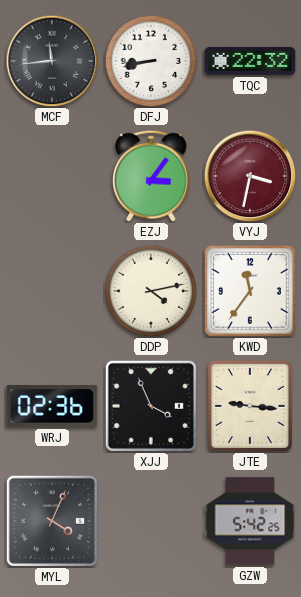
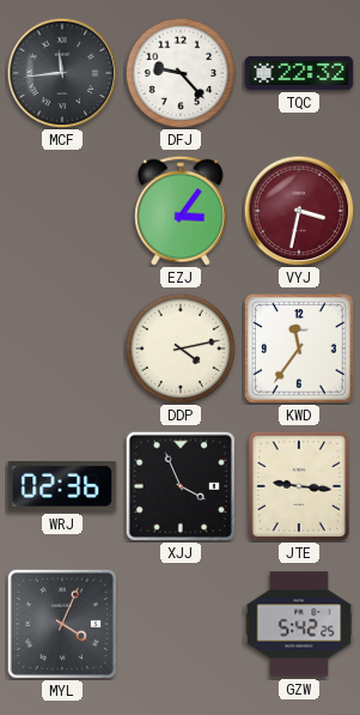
DFJ: 8:43 -> 9:23
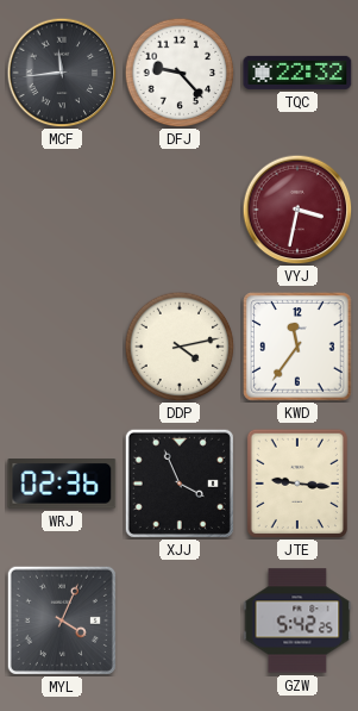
EZJ: 3:06 -> none
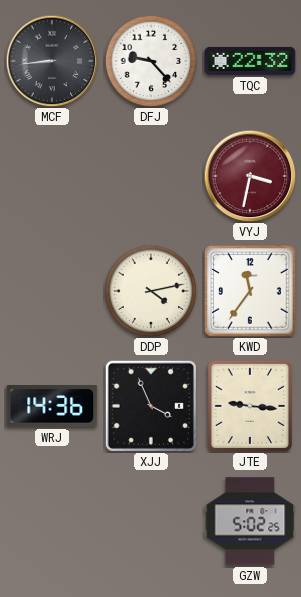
MCF: 11:44 -> 8:44
WRJ: 02:36 -> 14:36
MYL: 4:04 -> none
GZW: 5:42 -> 5:02
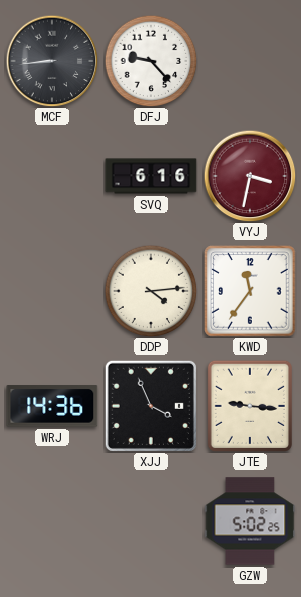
TQC: 22:32 -> none
SVQ: none -> 6:16
DDP: 4:13 -> 4:14
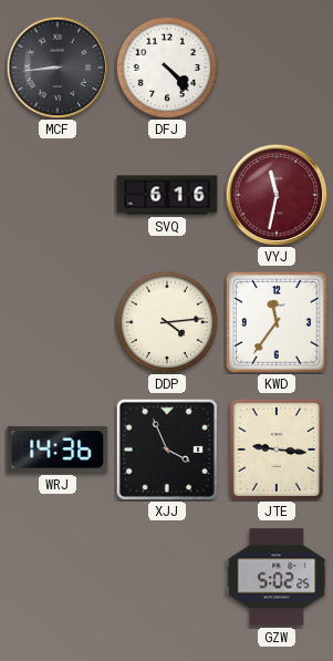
DFJ: 9:23 -> 4:23
VYJ: 3:32 -> 11:32
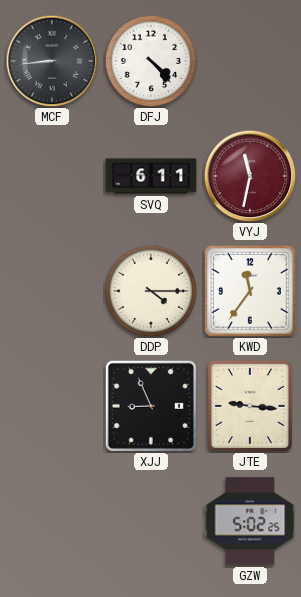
SVQ: 6:16 -> 6:11
DDP: 4:14 -> 4:15
WRJ: 14:36 -> none
XJJ: 3:56 -> 8:56
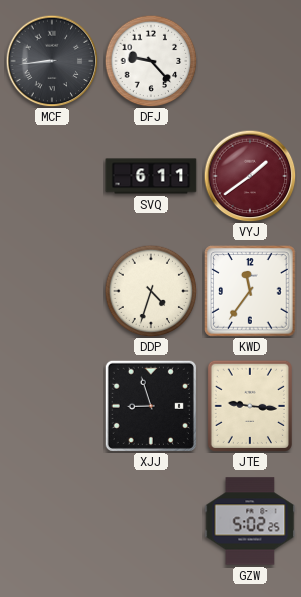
DFJ: 4:23 -> 9:23
VYJ: 11:32 -> 1:39
DDP: 4:15 -> 4:33
XJJ: 8:56 -> 8:57
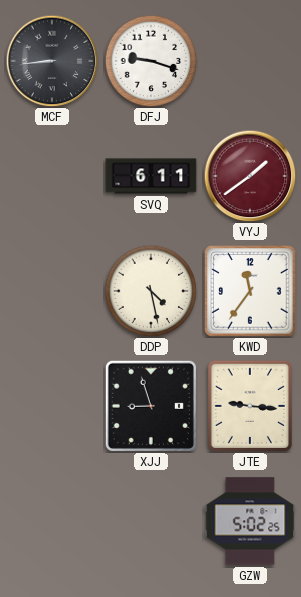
DFJ: 9:23 -> 9:18
DDP: 4:33 -> 4:28
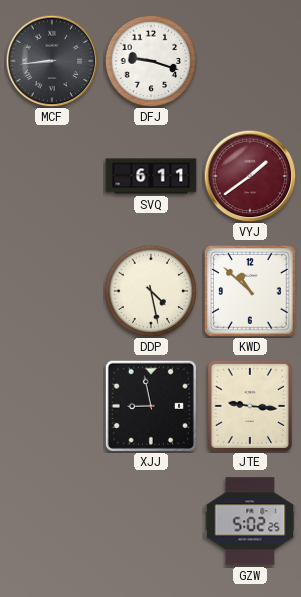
KWD: 11:36 -> 10:52
XJJ: 8:57 -> 8:58
